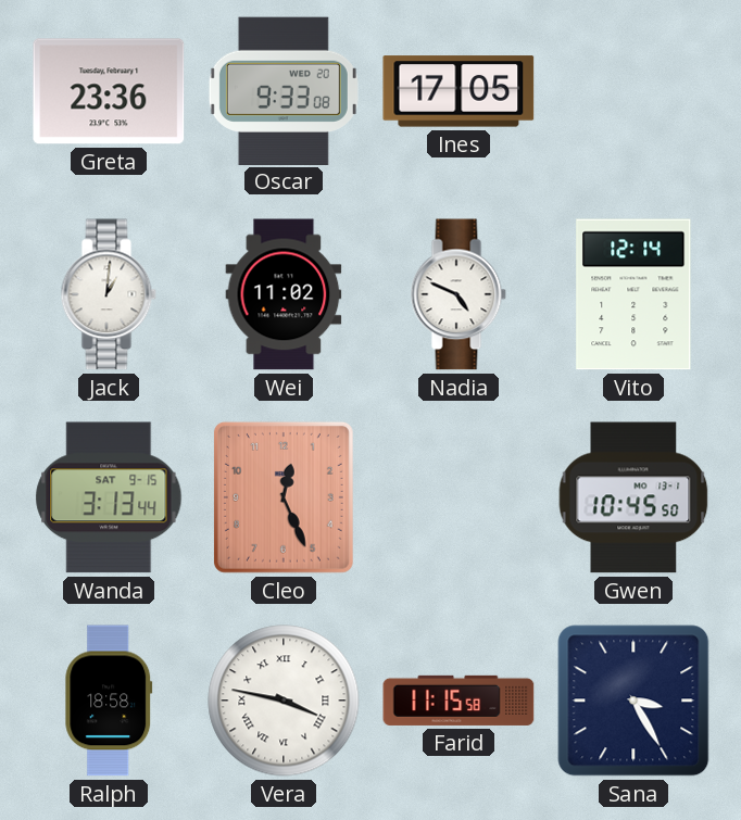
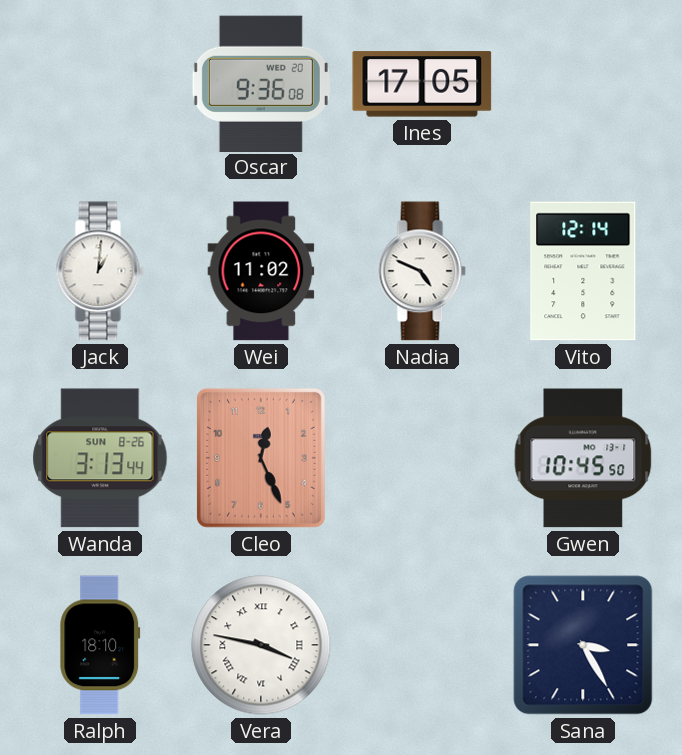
Greta: 23:36 -> none
Oscar: 9:33 -> 9:36
Wanda date: SAT 9-15 -> SUN 8-26
Ralph: 18:58 -> 18:10
Farid: 11:15 -> none
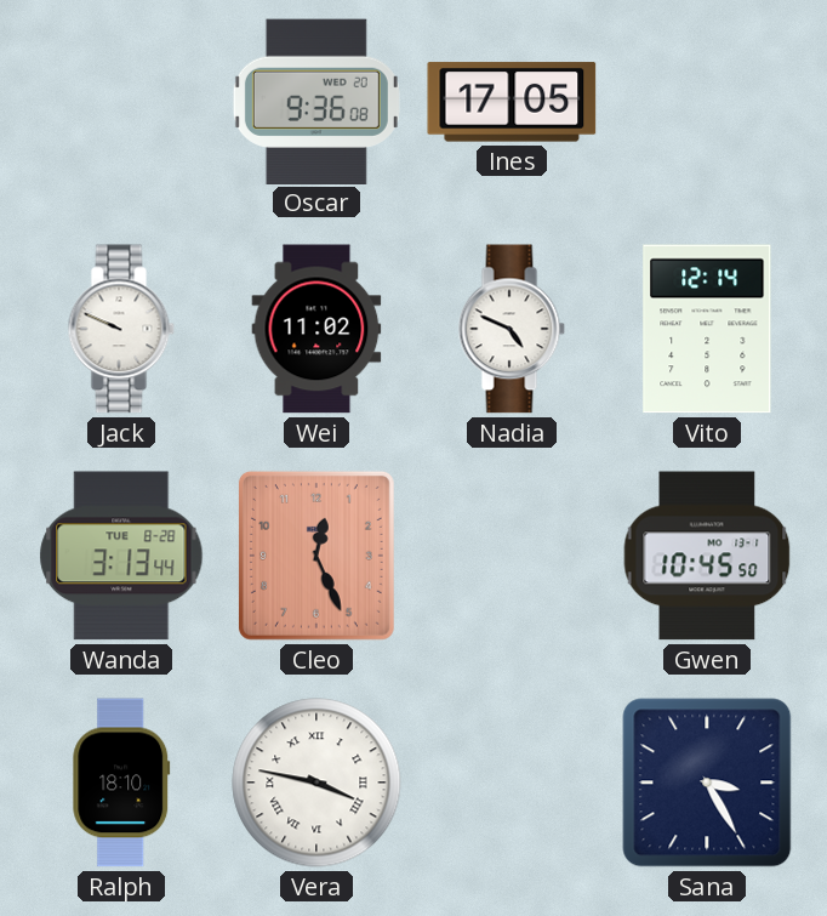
Jack: 1:01 -> 9:49
Wanda date: SUN 8-26 -> TUE 8-28
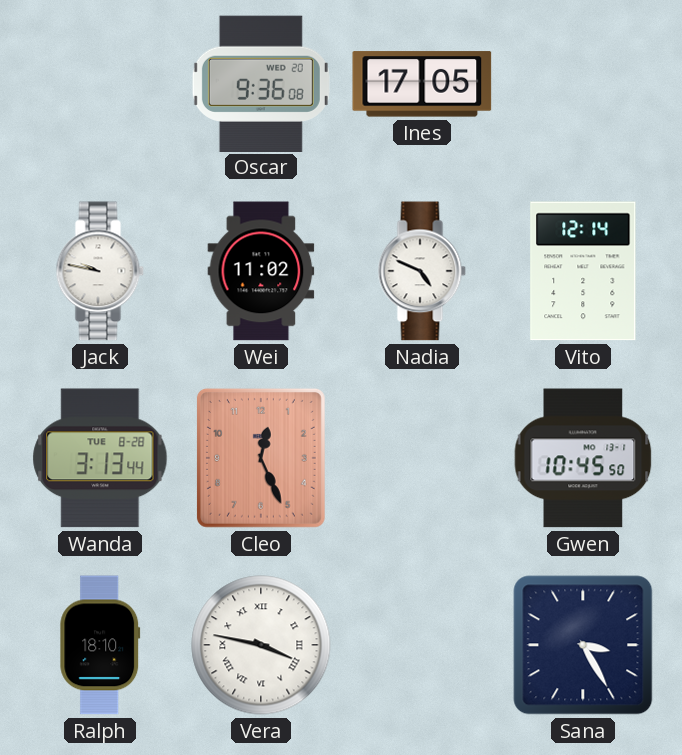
Jack: 9:49 -> 9:47
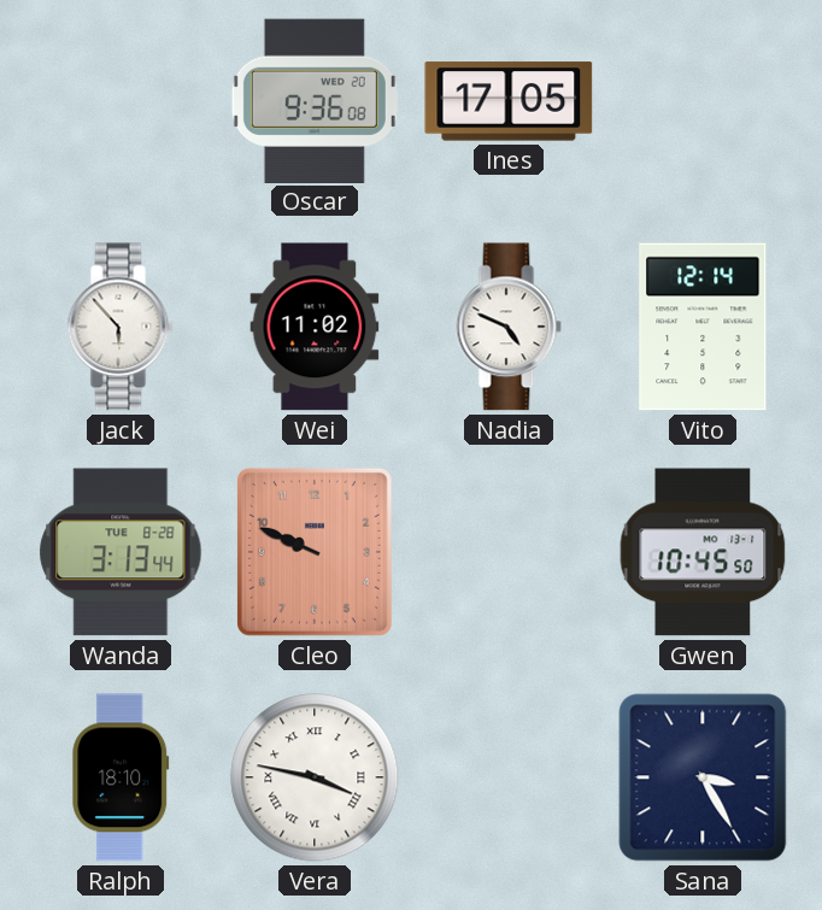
Jack: 9:47 -> 5:53
Cleo: 12:26 -> 9:49
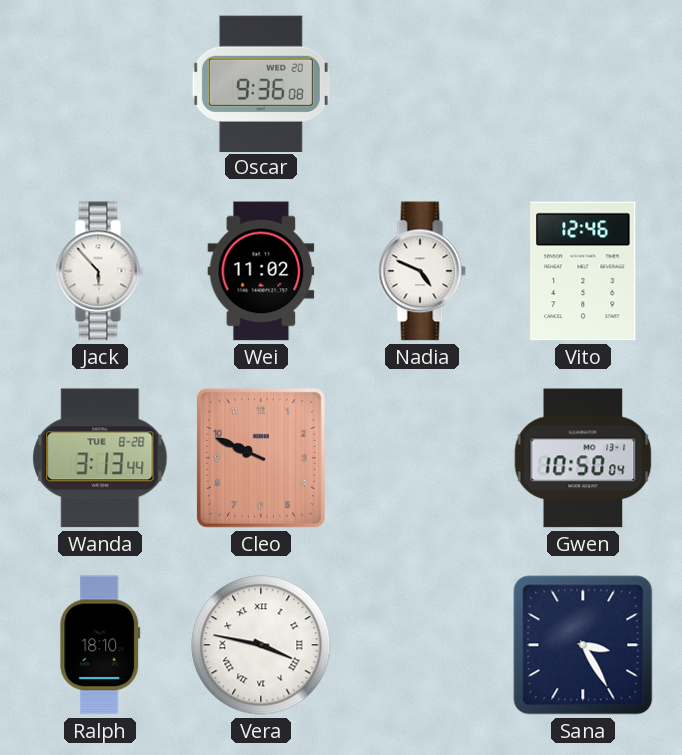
Ines: 17:05 -> none
Vito: 12:14 -> 12:46
Gwen: 10:45 -> 10:50
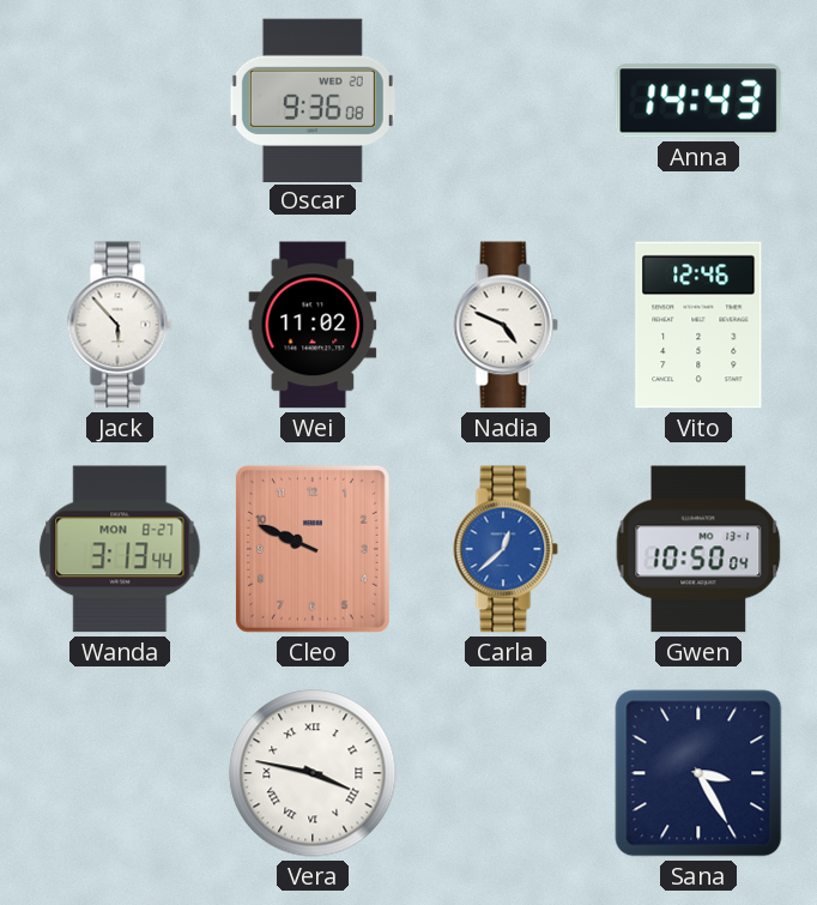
Anna: none -> 14:43
Wanda date: TUE 8-28 -> MON 8-27
Carla: none -> 12:38
Ralph: 18:10 -> none
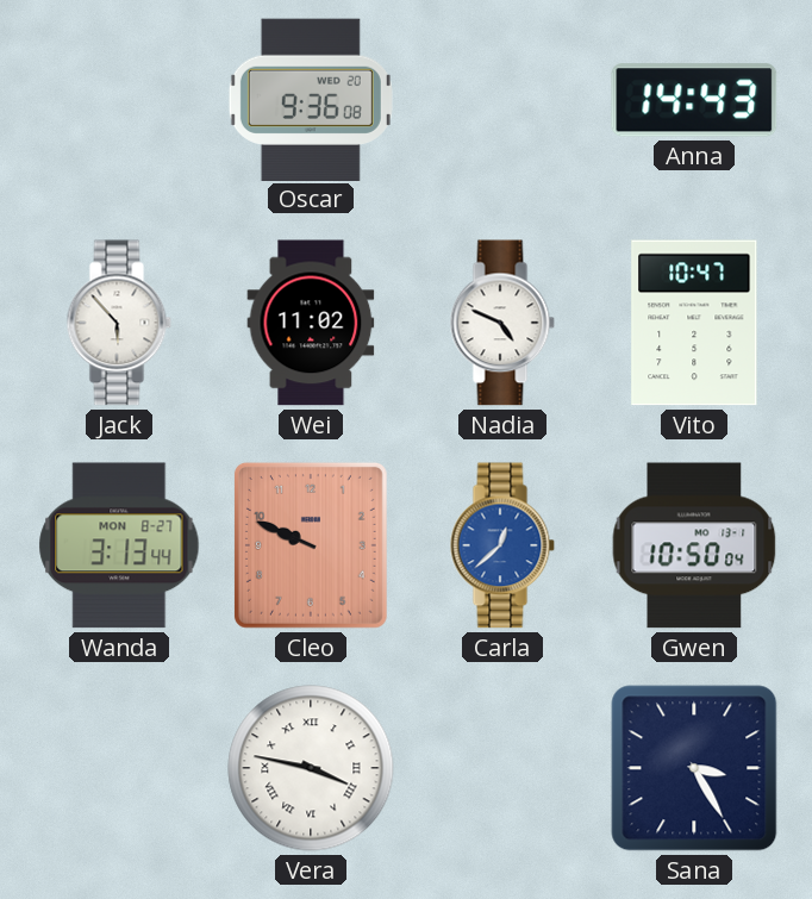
Vito: 12:46 -> 10:47
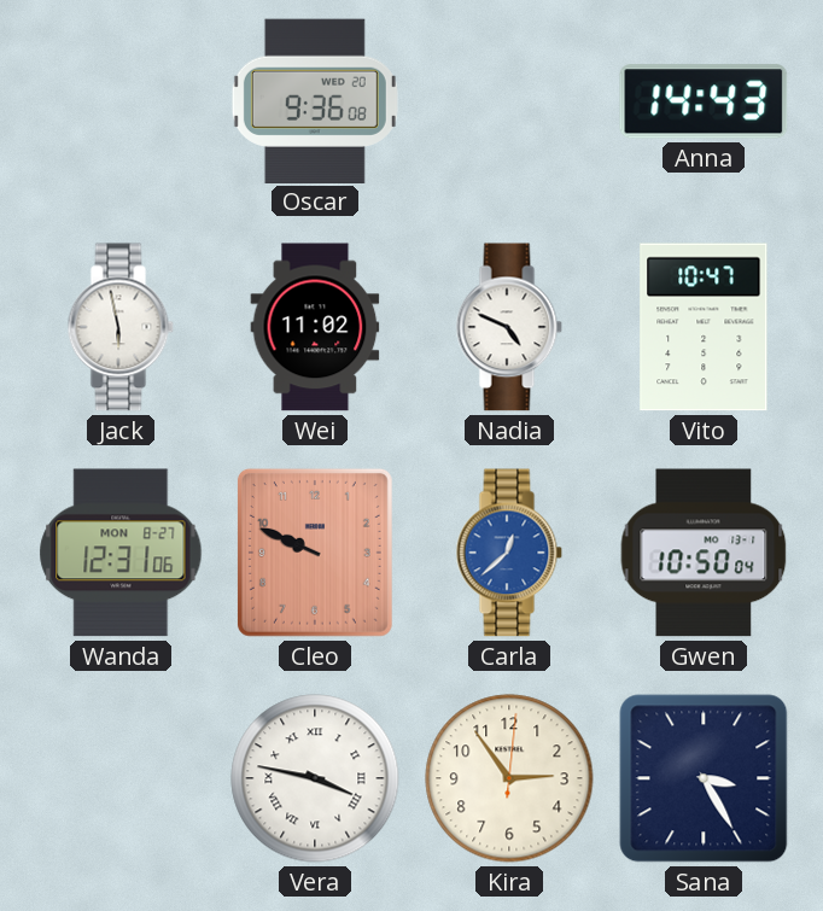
Jack: 5:53 -> 5:58
Wanda: 3:13 -> 12:31
Kira: none -> 2:54
